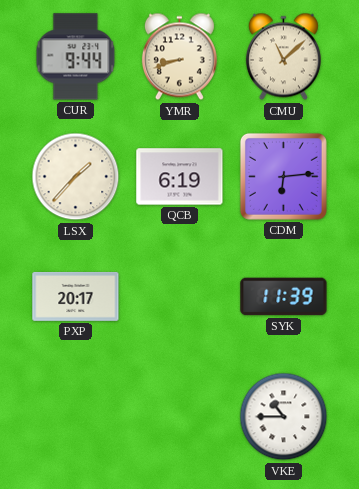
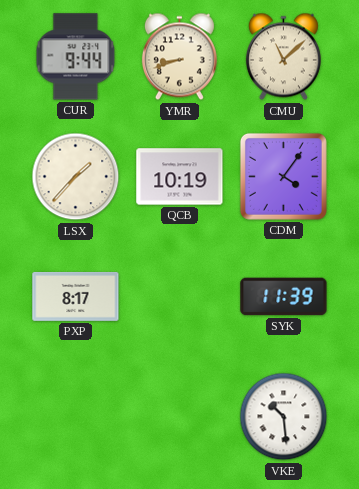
QCB: 6:19 -> 10:19
CDM: 6:14 -> 4:06
PXP: 20:17 -> 8:17
VKE: 10:45 -> 10:29
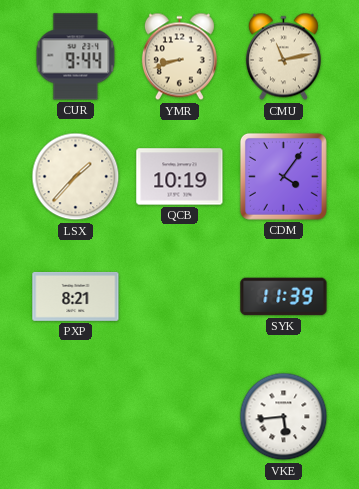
CMU: 11:08 -> 11:13
PXP: 8:17 -> 8:21
VKE: 10:29 -> 5:44
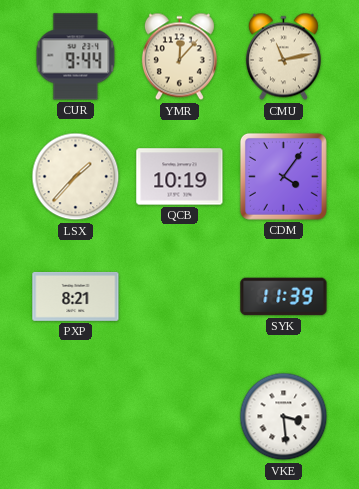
YMR: 8:42 -> 12:07
VKE: 5:44 -> 3:29
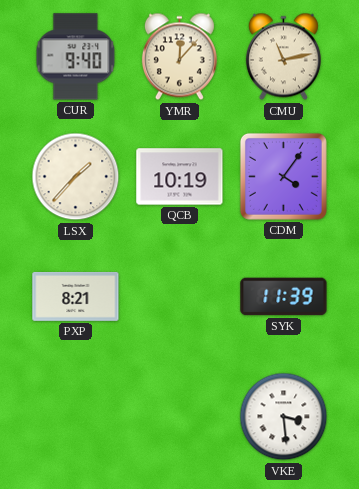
CUR: 9:44 -> 9:40
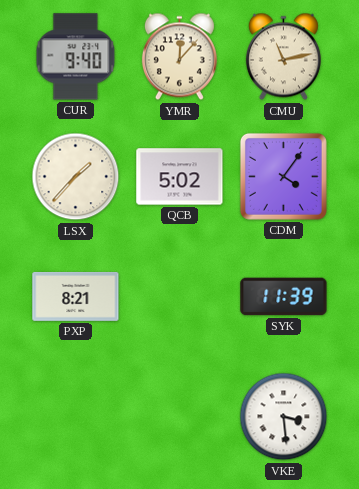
QCB: 10:19 -> 5:02
